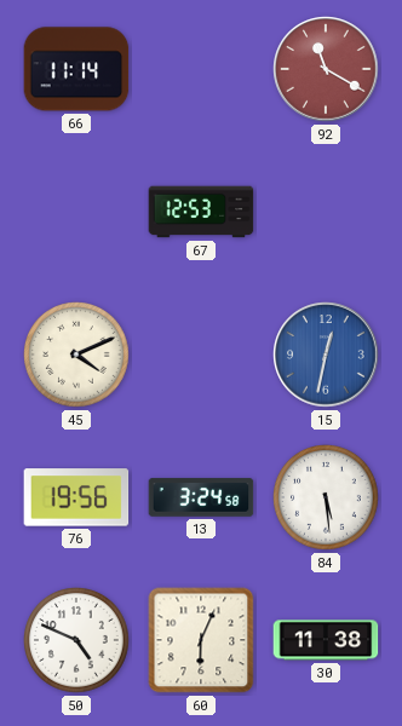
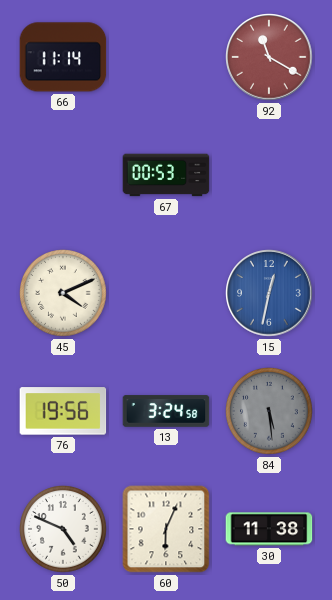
67: 12:53 -> 00:53
84 dial: white -> grey
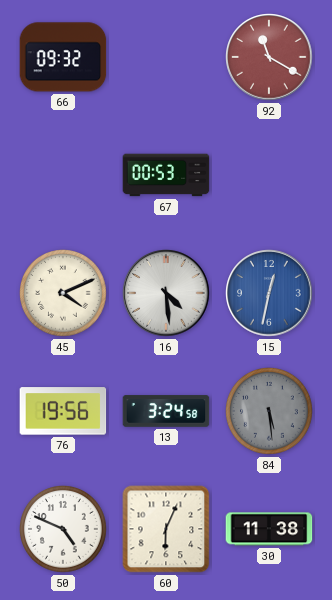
66: 11:14 -> 09:32
16: none -> 4:29
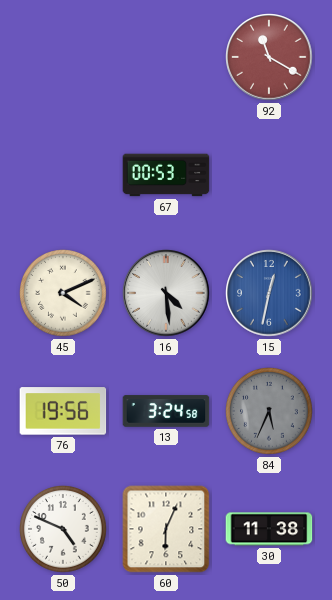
66: 09:32 -> none
84: 5:29 -> 5:34
